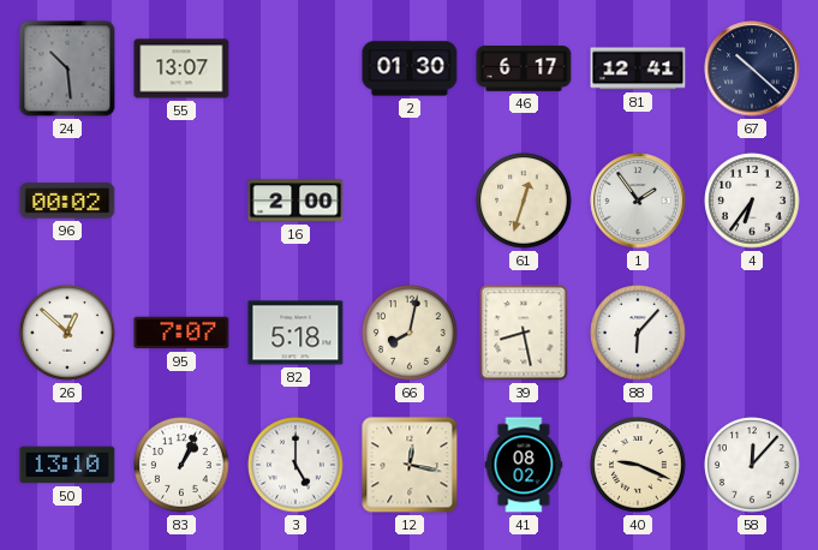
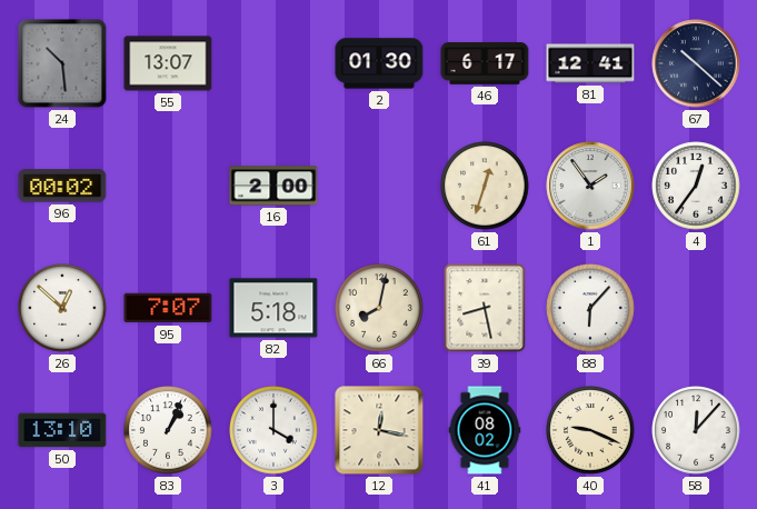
4: 6:36 -> 12:36
3: 5:00 -> 4:00
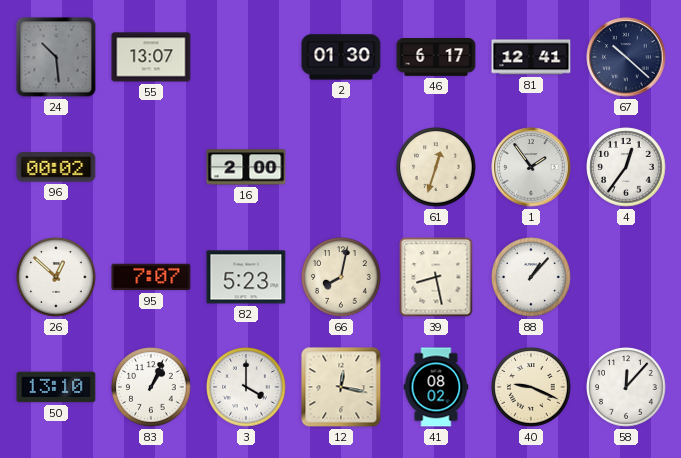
82: 5:18 -> 5:23
88: 6:07 -> 1:07
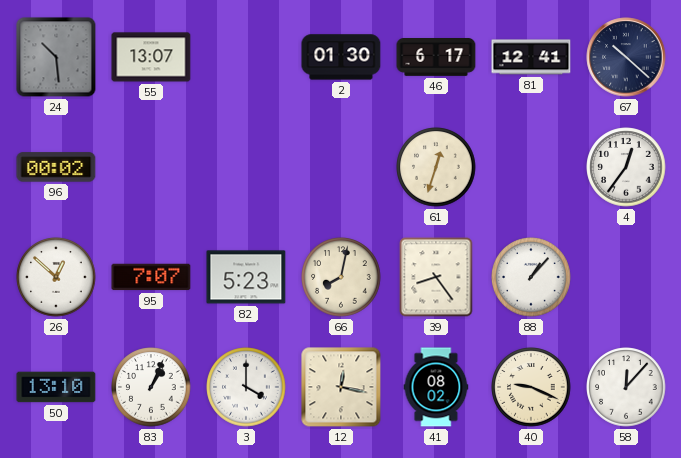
16: 2:00 -> none
1: 1:54 -> none
39: 8:28 -> 8:24
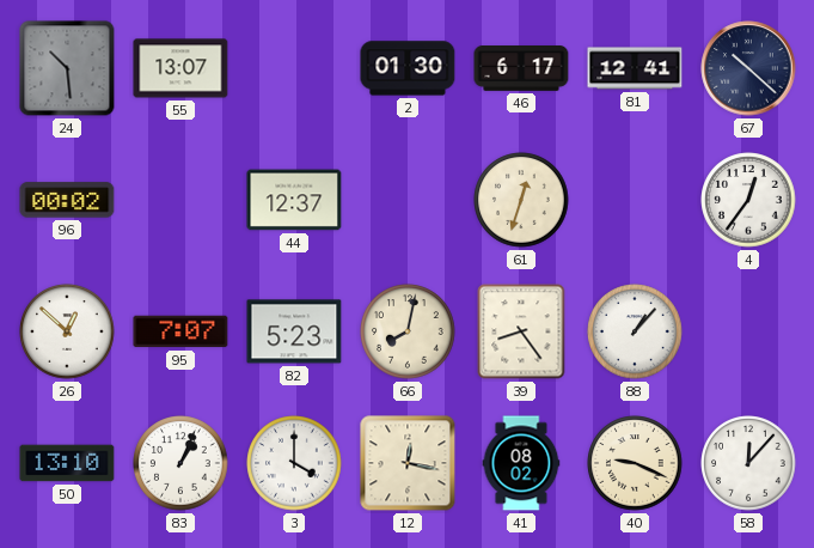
44: none -> 12:37
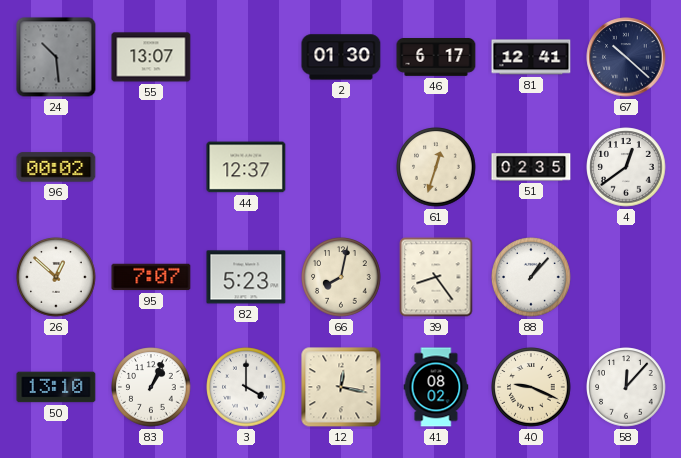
51: none -> 02:35
4: 12:36 -> 12:39
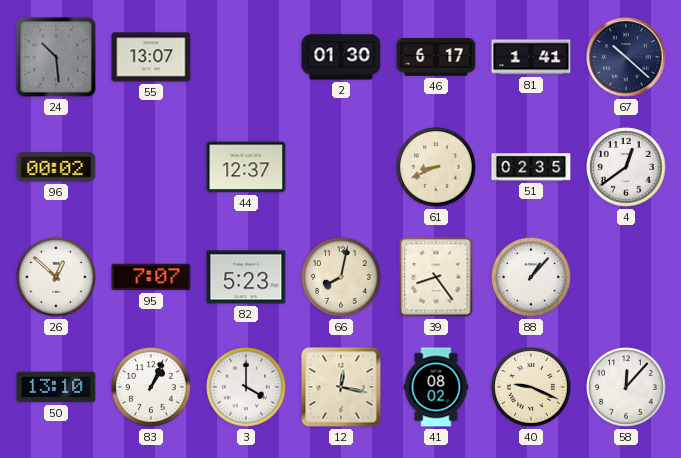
81: 12:41 -> 1:41
61: 12:33 -> 8:41
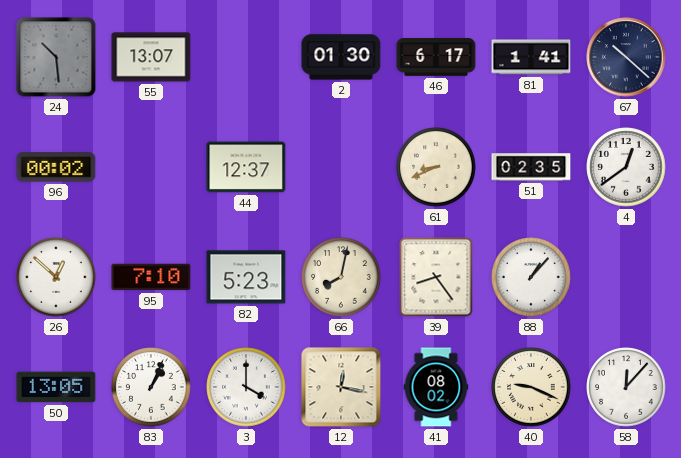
95: 7:07 -> 7:10
50: 13:10 -> 13:05
